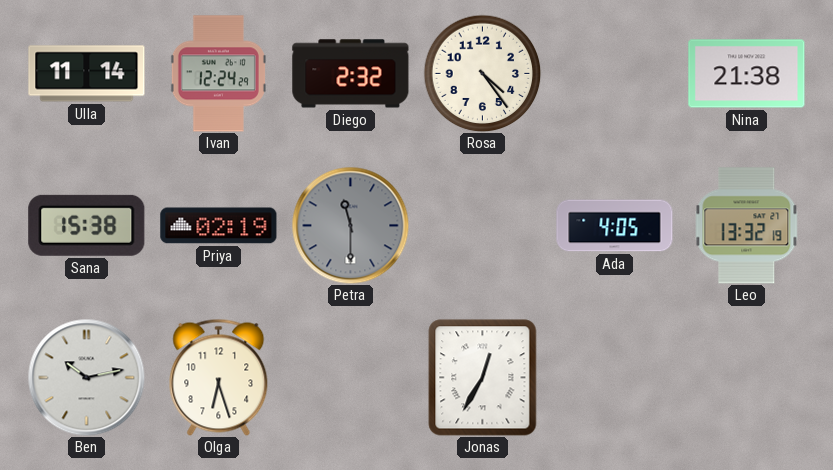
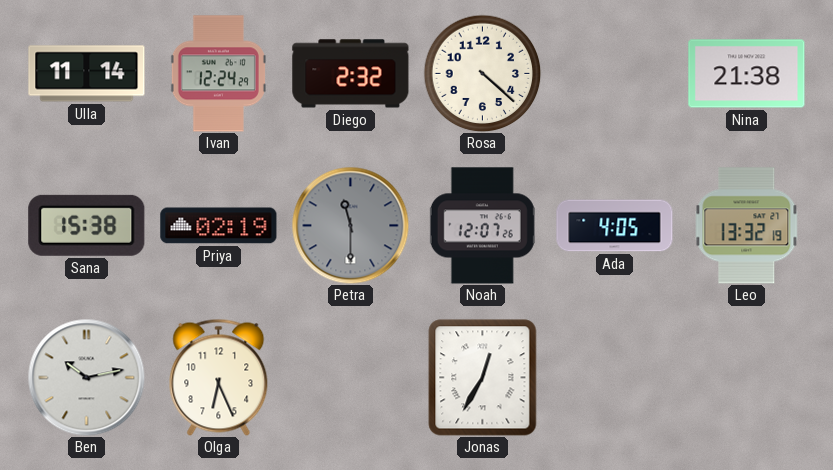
Rosa: 4:24 -> 4:22
Noah: none -> 12:07
Olga: 6:27 -> 6:26
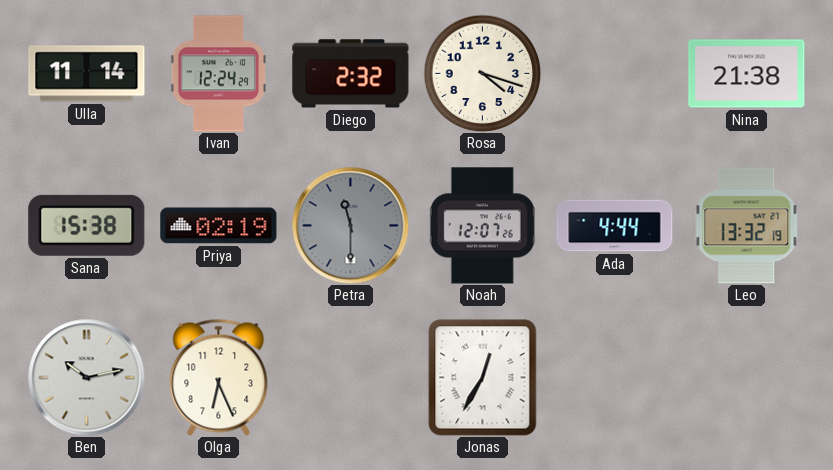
Rosa: 4:22 -> 4:18
Ada: 4:05 -> 4:44
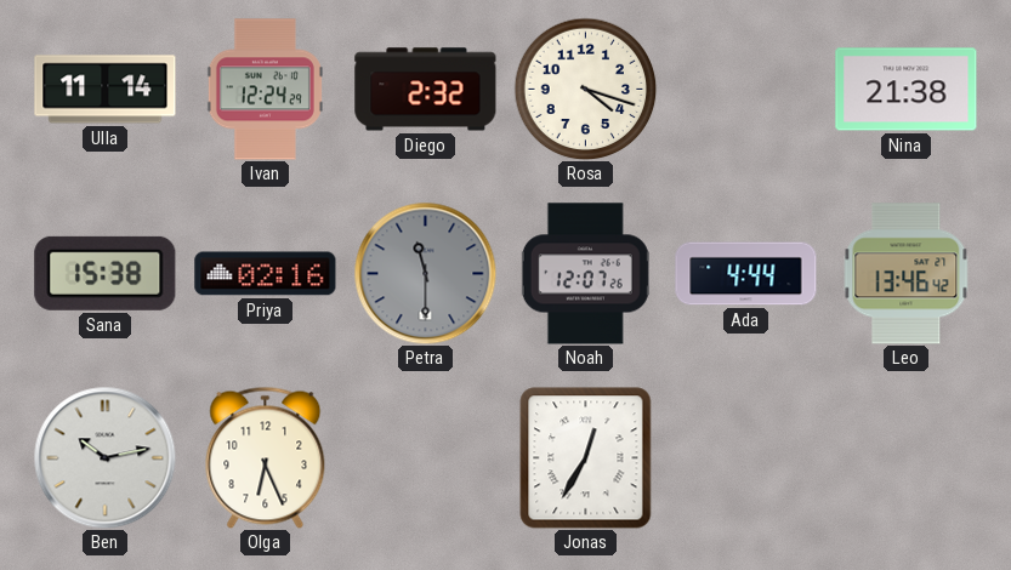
Priya: 02:19 -> 02:16
Leo: 13:32 -> 13:46
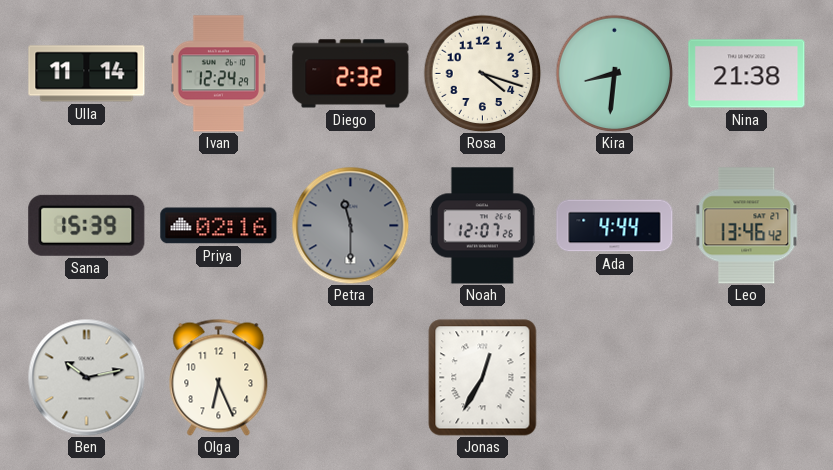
Kira: none -> 8:31
Sana: 15:38 -> 15:39
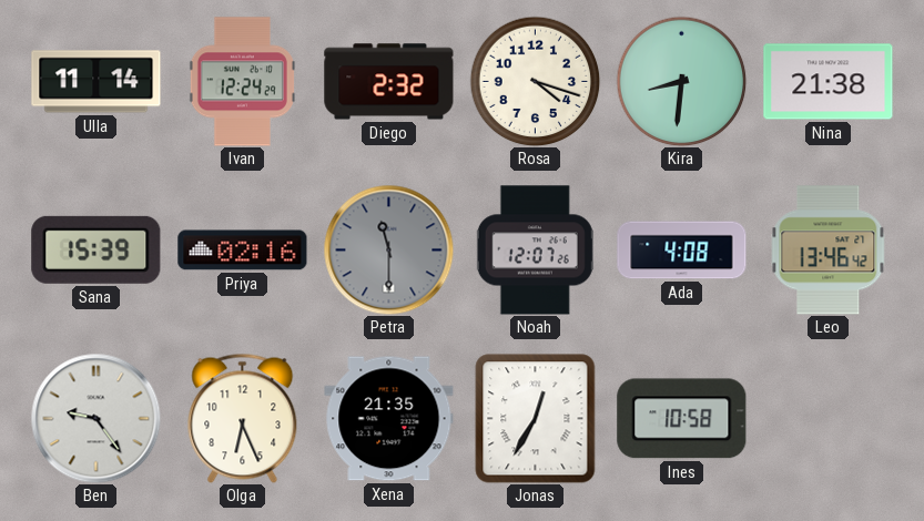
Ada: 4:44 -> 4:08
Ben: 10:13 -> 9:24
Xena: none -> 21:35
Ines: none -> 10:58
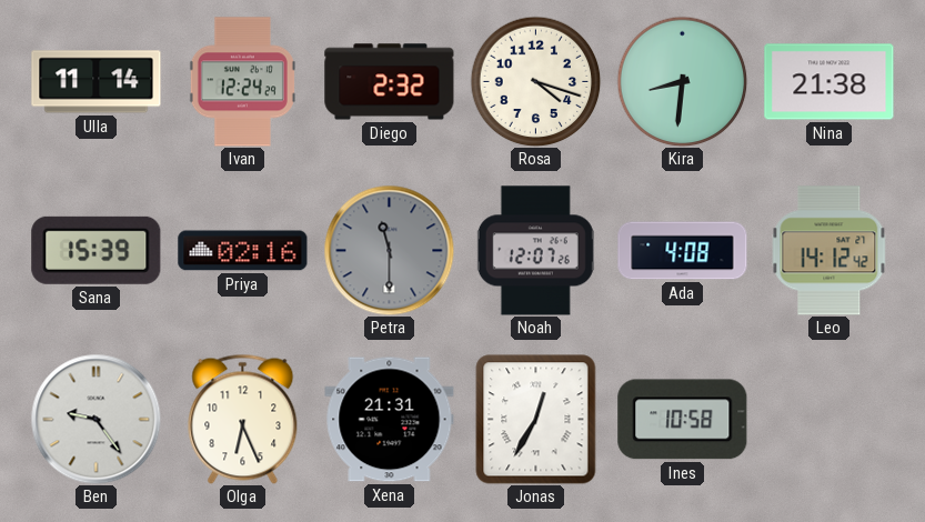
Leo: 13:46 -> 14:12
Xena: 21:35 -> 21:31
